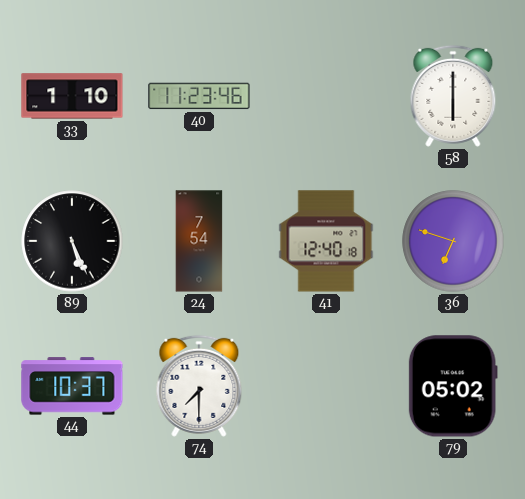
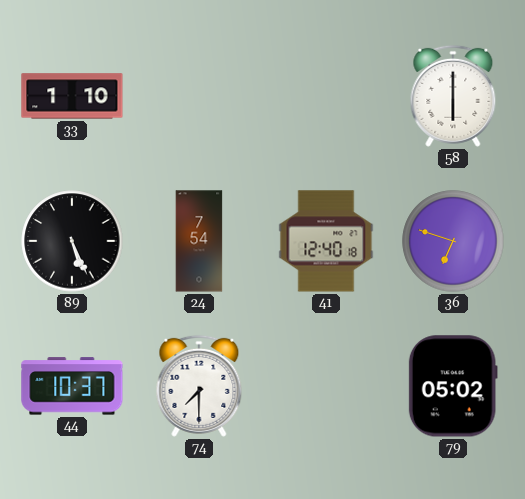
40: 11:23 -> none
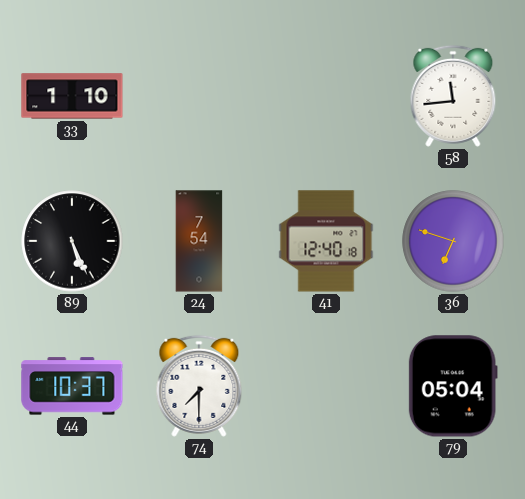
58: 6:00 -> 11:44
79: 05:02 -> 05:04
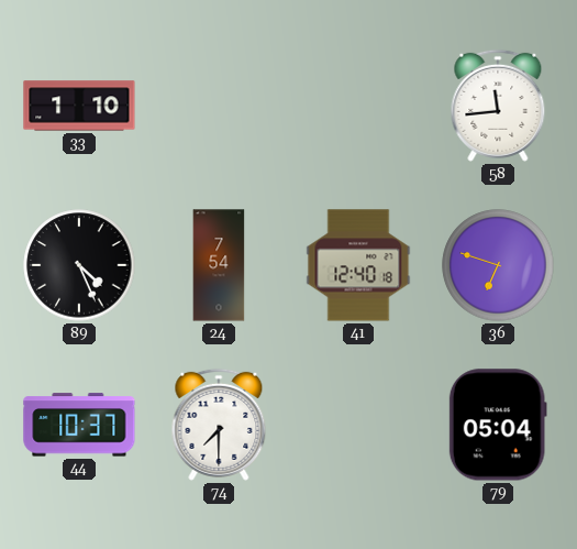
89: 5:26 -> 4:26
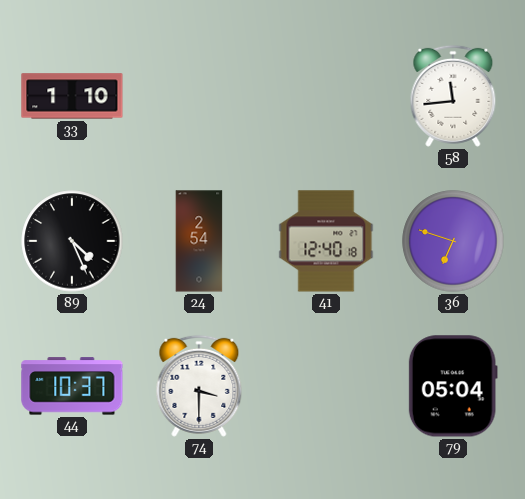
24: 7:54 -> 2:54
74: 7:30 -> 3:30
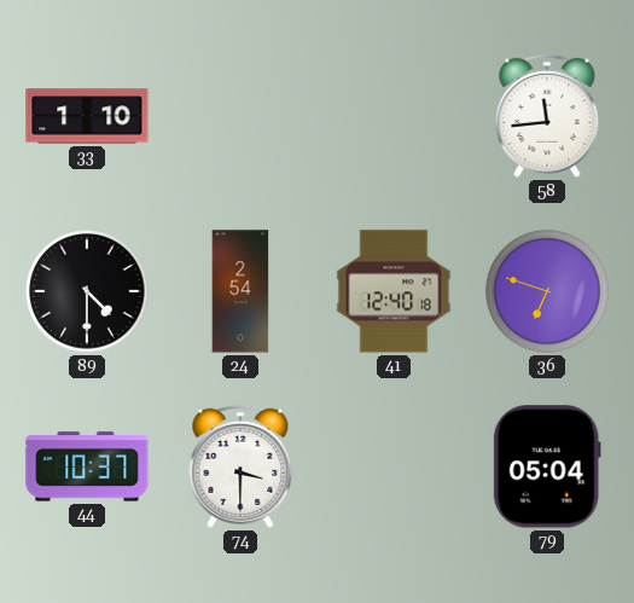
89: 4:26 -> 4:30
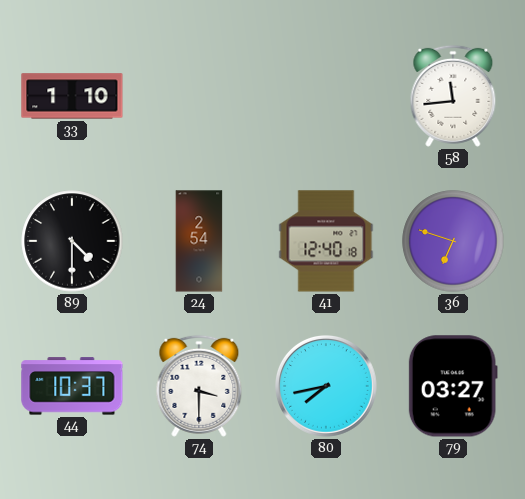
80: none -> 7:43
79: 05:04 -> 03:27
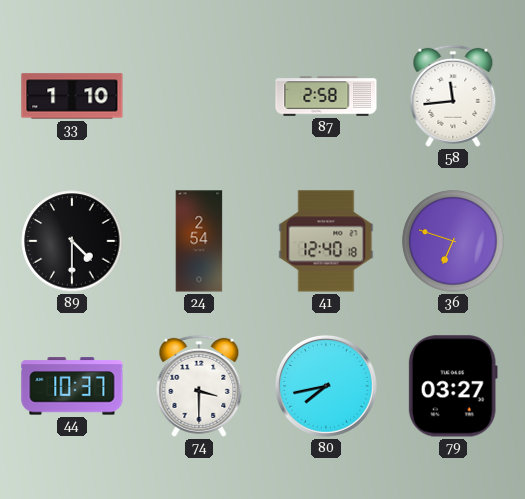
87: none -> 2:58
